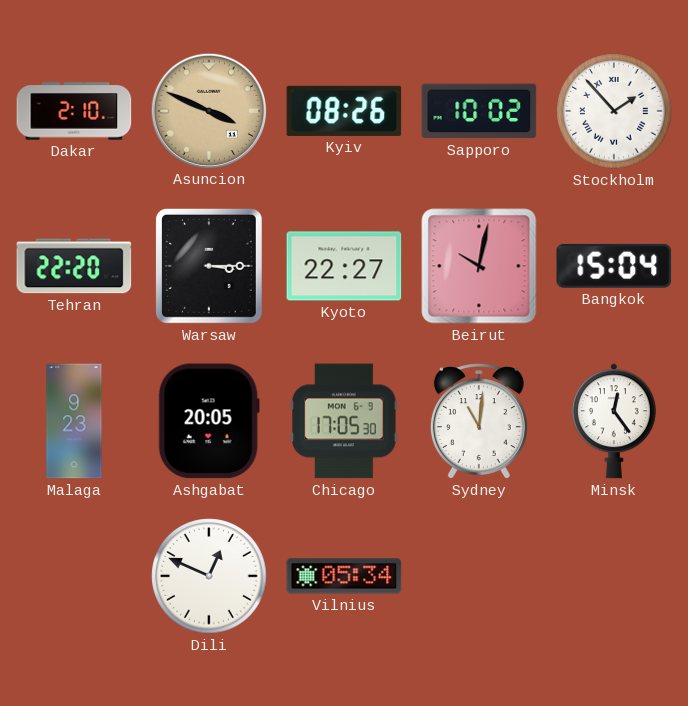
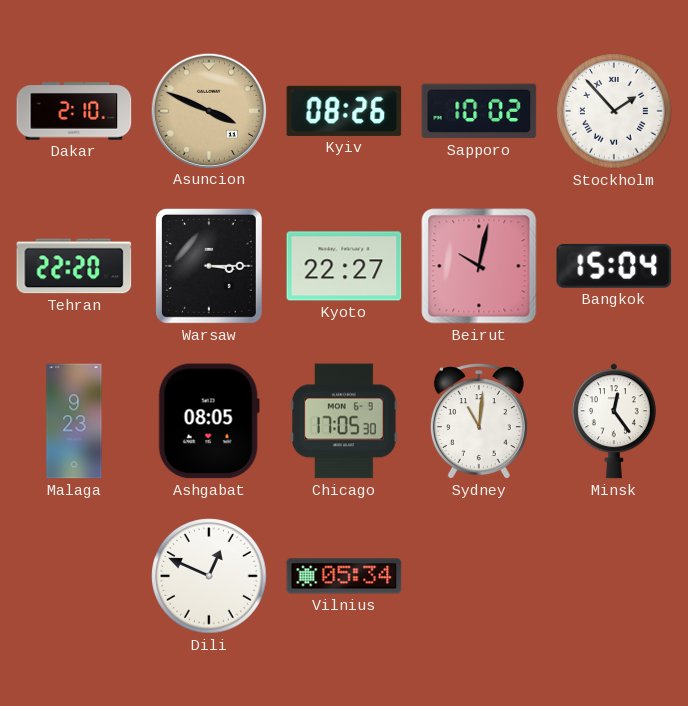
Ashgabat: 20:05 -> 08:05
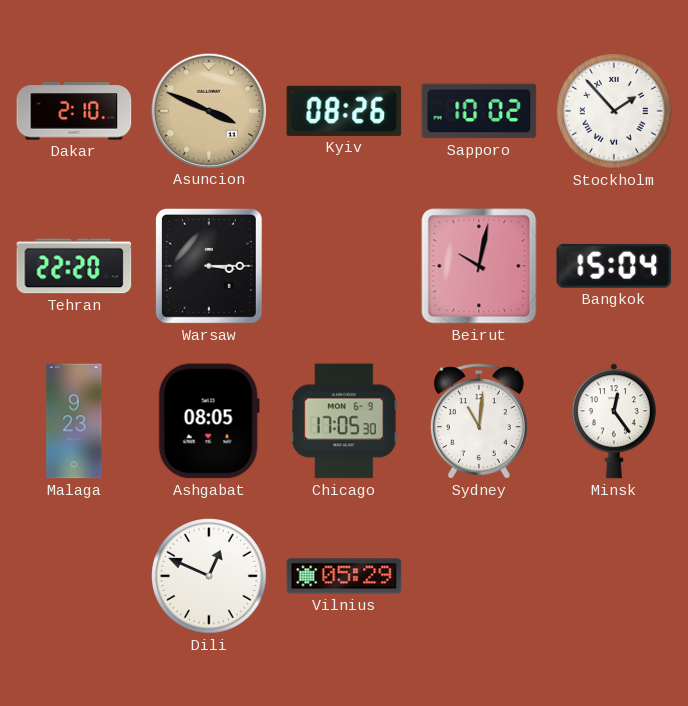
Kyoto: 22:27 -> none
Vilnius: 05:34 -> 05:29
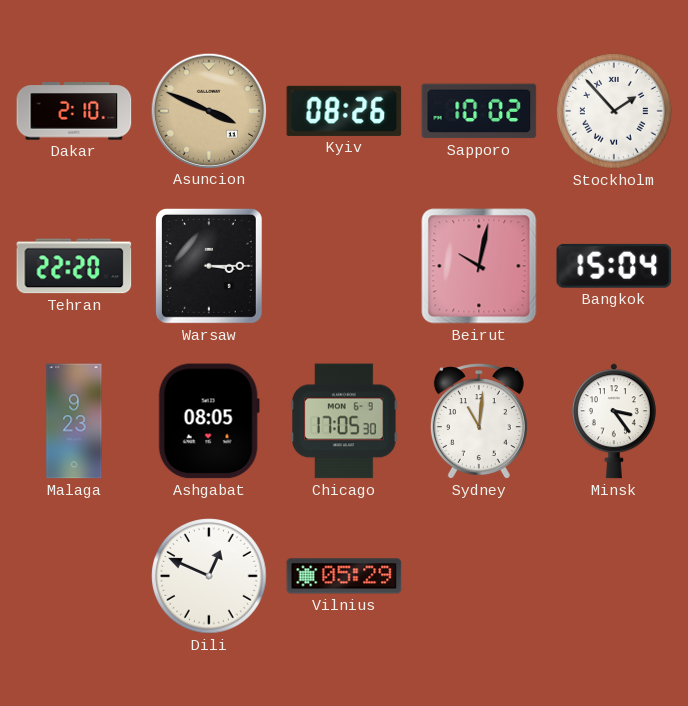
Minsk: 12:24 -> 3:24
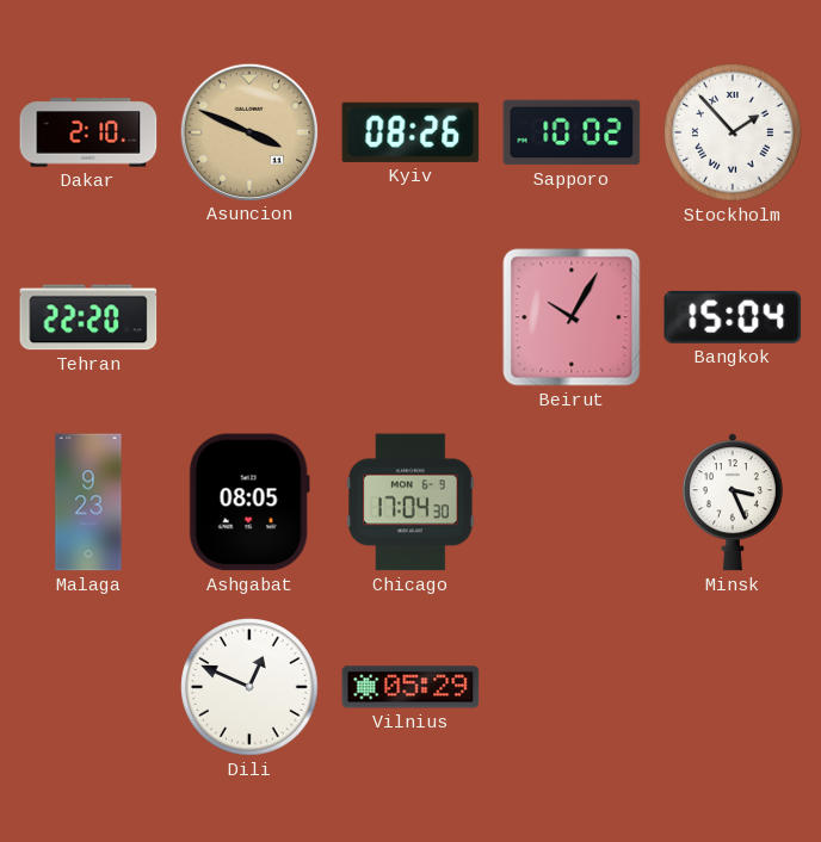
Warsaw: 3:15 -> none
Beirut: 10:02 -> 10:05
Chicago: 17:05 -> 17:04
Sydney: 11:01 -> none
Minsk: 3:24 -> 3:26
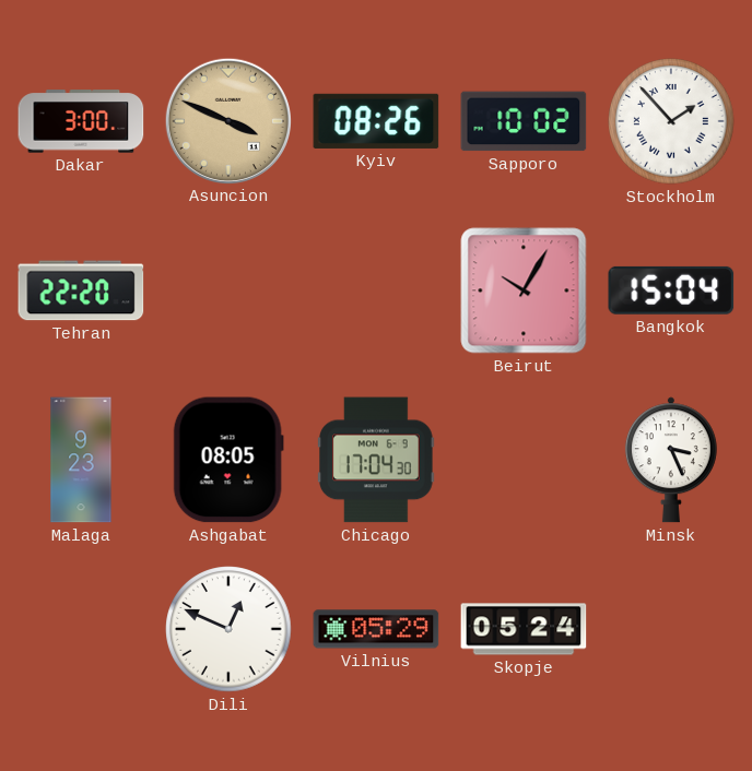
Dakar: 2:10 -> 3:00
Skopje: none -> 05:24
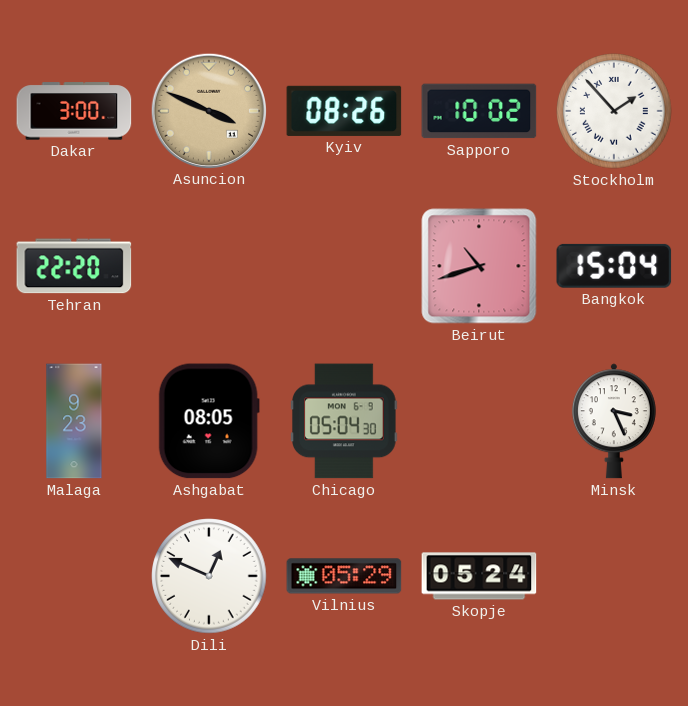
Beirut: 10:05 -> 10:42
Chicago: 17:04 -> 05:04
